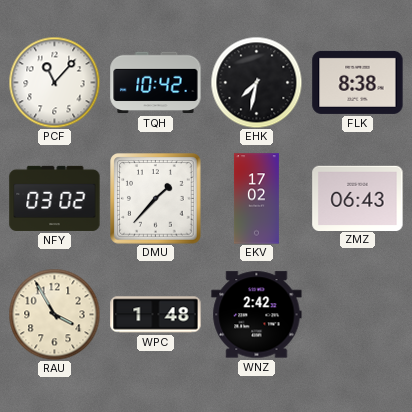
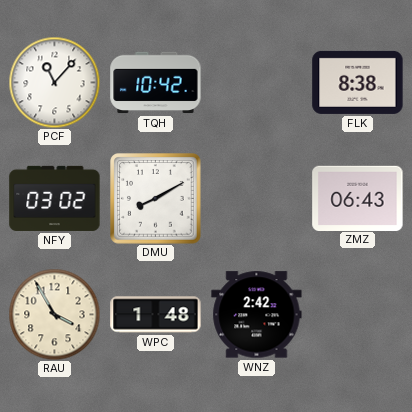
EHK: 7:32 -> none
DMU: 1:37 -> 8:10
EKV: 17:02 -> none
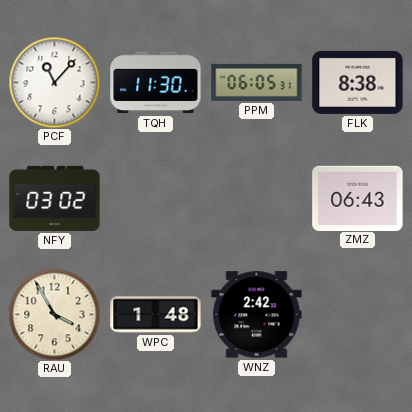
TQH: 10:42 -> 11:30
PPM: none -> 06:05
DMU: 8:10 -> none
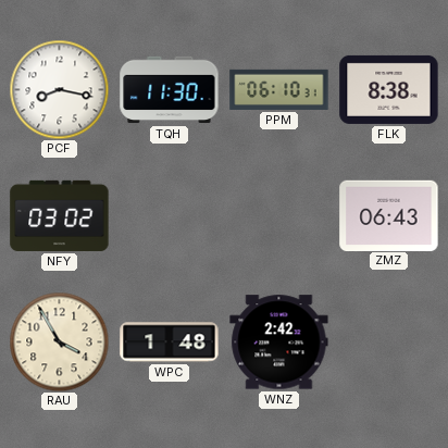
PCF: 11:07 -> 8:17
PPM: 06:05 -> 06:10
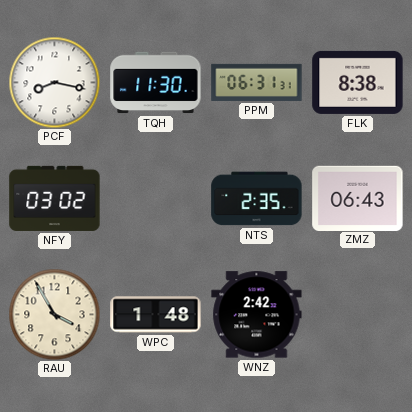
PPM: 06:10 -> 06:31
NTS: none -> 2:35
